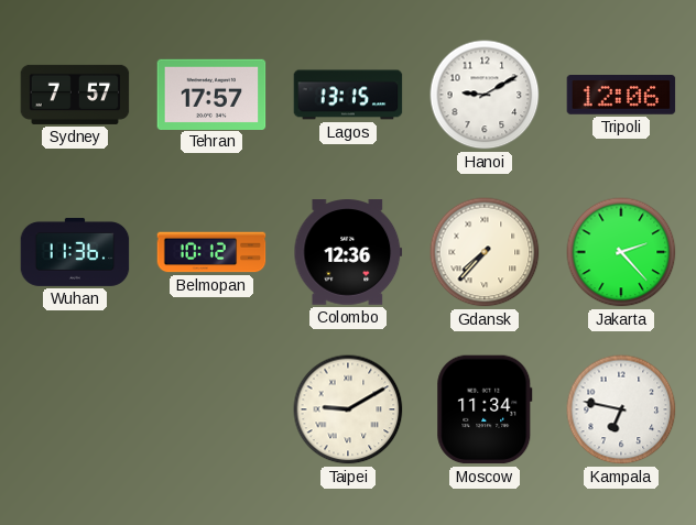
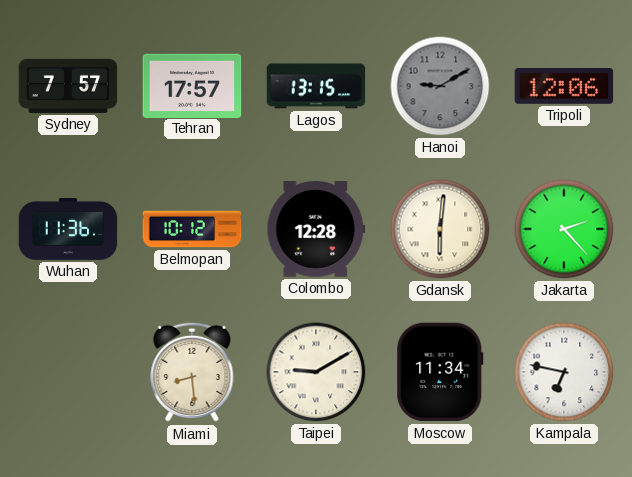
Hanoi dial: white -> grey
Colombo: 12:36 -> 12:28
Gdansk: 7:37 -> 6:01
Miami: none -> 8:29
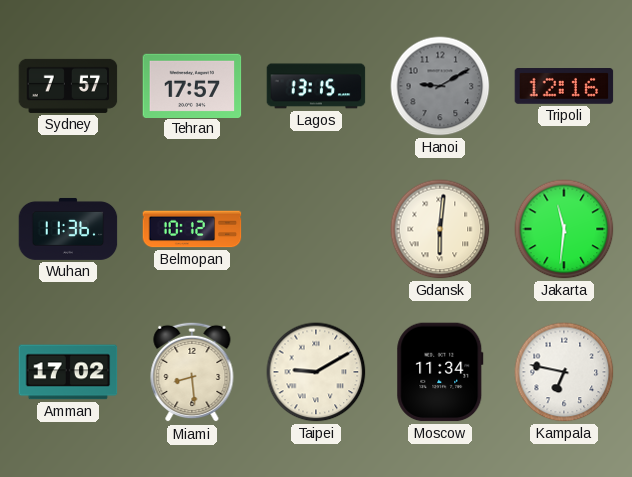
Tripoli: 12:06 -> 12:16
Colombo: 12:28 -> none
Jakarta: 2:23 -> 11:31
Amman: none -> 17:02
